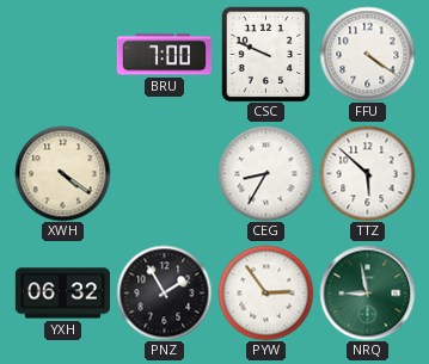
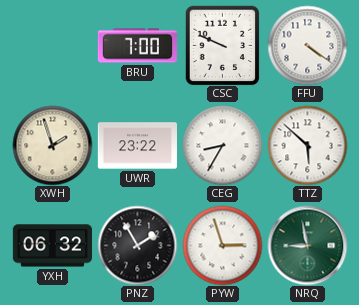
XWH: 4:21 -> 1:57
UWR: none -> 23:22
PYW: 2:54 -> 2:57
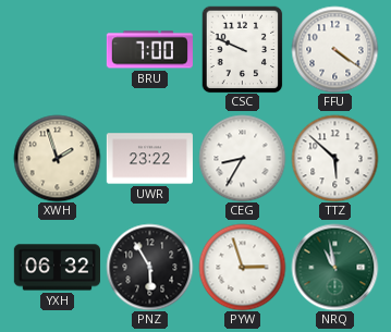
PNZ: 1:55 -> 5:55
NRQ: 8:58 -> 10:58
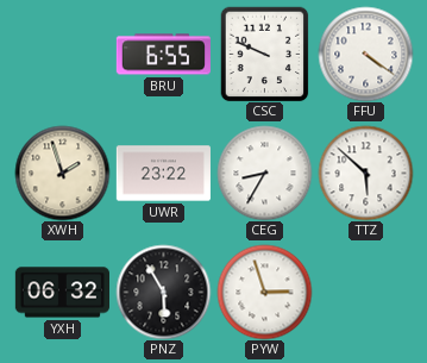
BRU: 7:00 -> 6:55
NRQ: 10:58 -> none
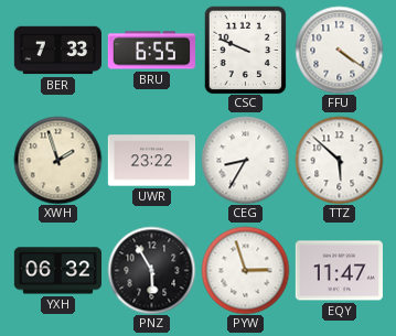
BER: none -> 7:33
EQY: none -> 11:47
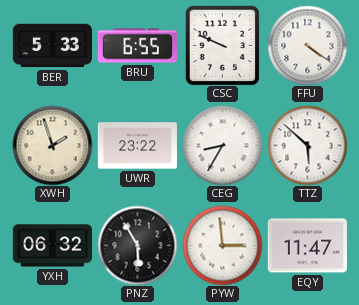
BER: 7:33 -> 5:33
PYW: 2:57 -> 2:59
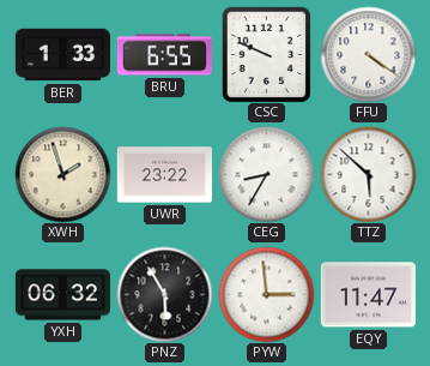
BER: 5:33 -> 1:33
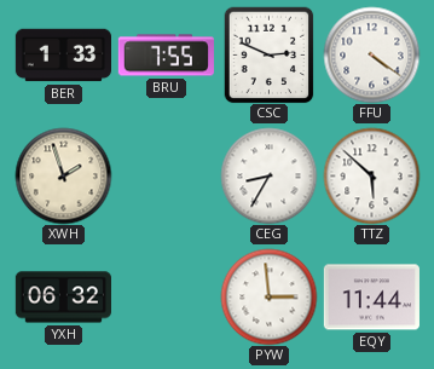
BRU: 6:55 -> 7:55
CSC: 9:49 -> 2:49
UWR: 23:22 -> none
PNZ: 5:55 -> none
EQY: 11:47 -> 11:44
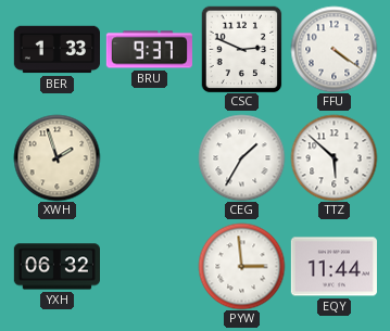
BRU: 7:55 -> 9:37
CEG: 8:35 -> 1:35
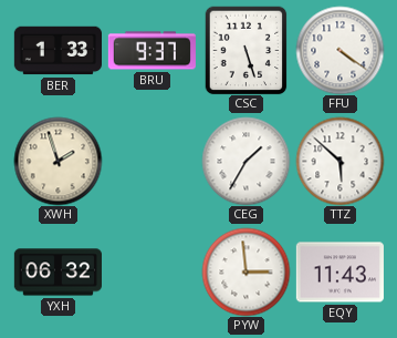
CSC: 2:49 -> 5:27
EQY: 11:44 -> 11:43
